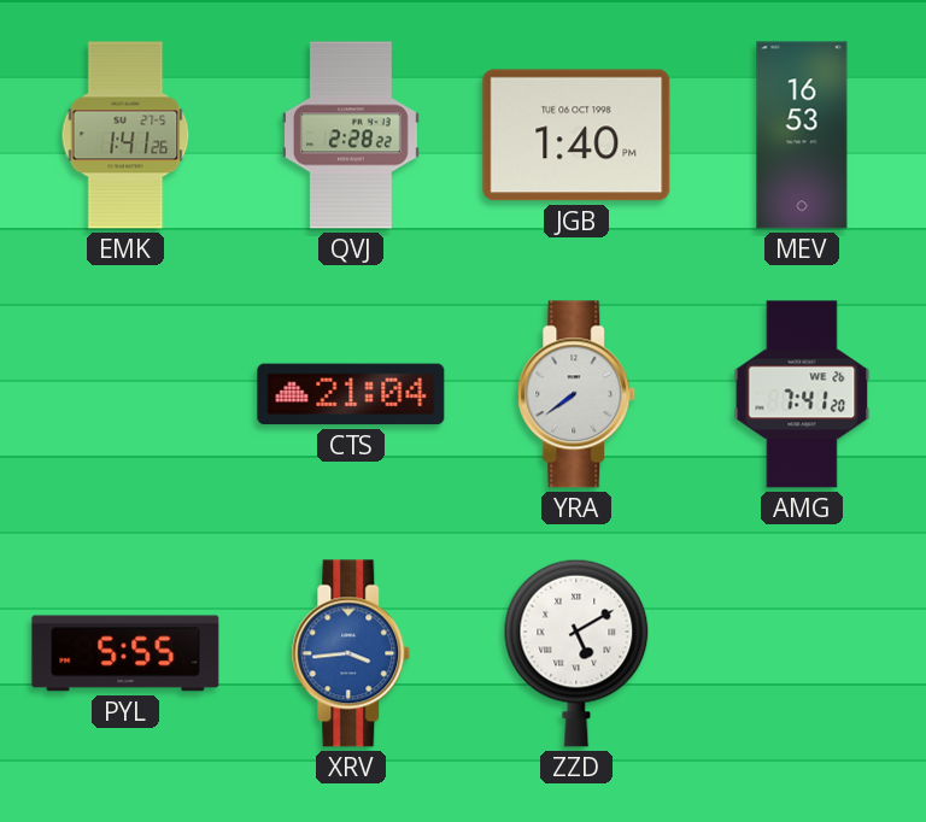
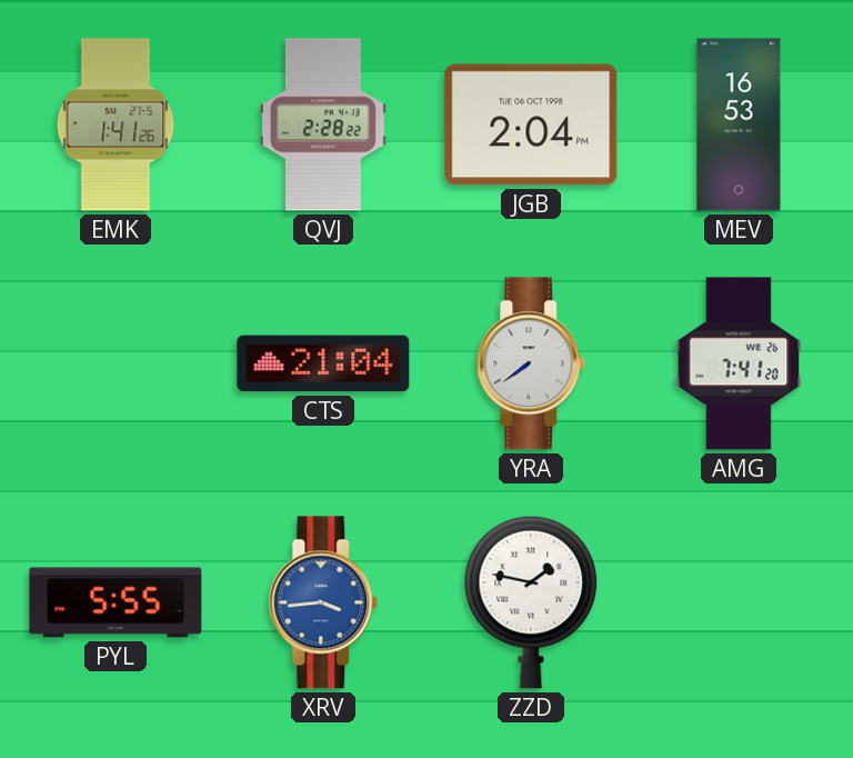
JGB: 1:40 -> 2:04
ZZD: 5:10 -> 1:47
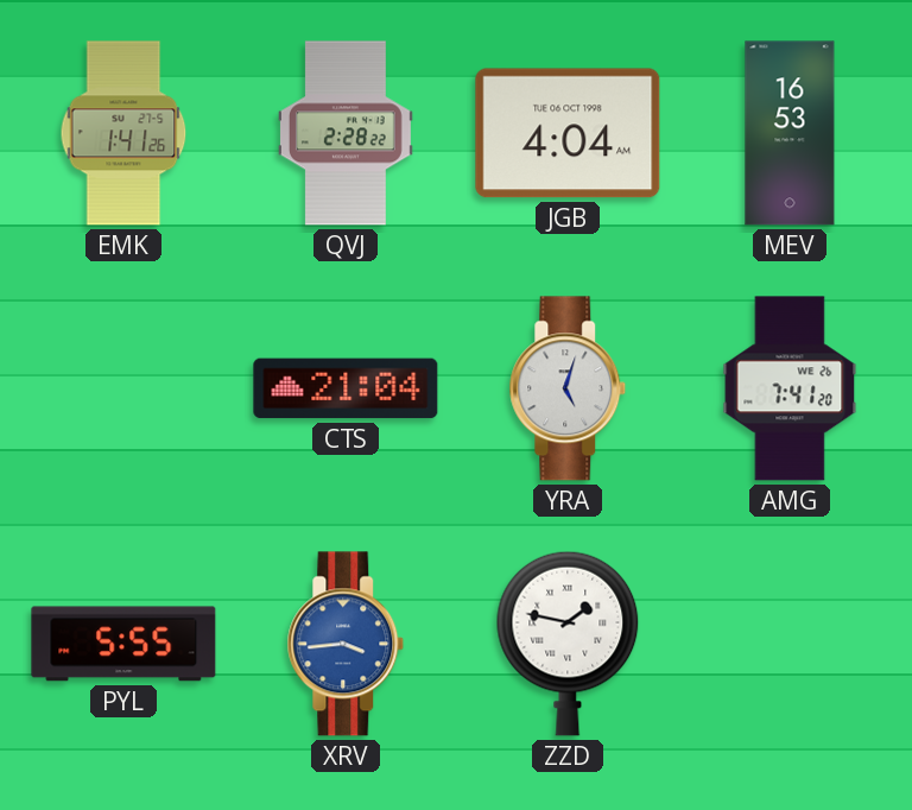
JGB: 2:04 -> 4:04
YRA: 7:39 -> 5:03
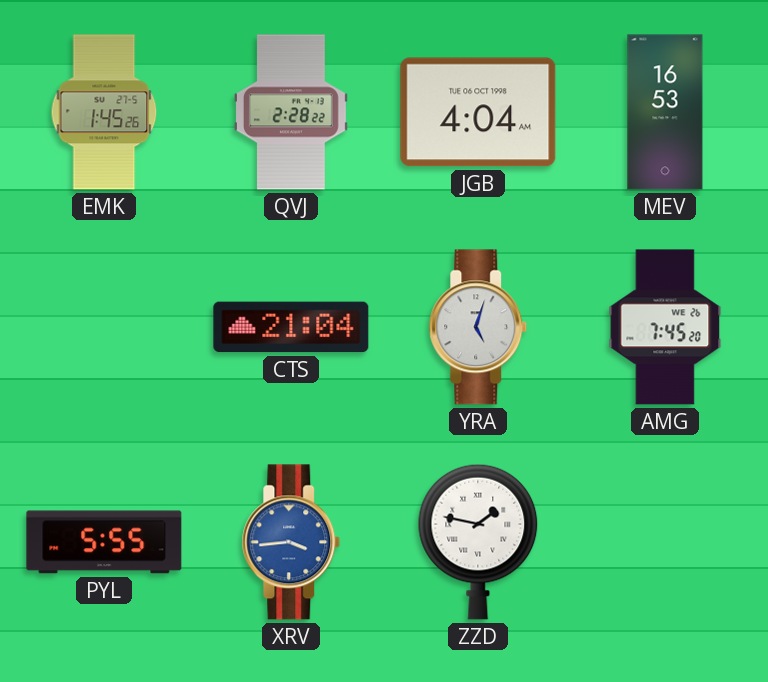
EMK: 1:41 -> 1:45
AMG: 7:41 -> 7:45
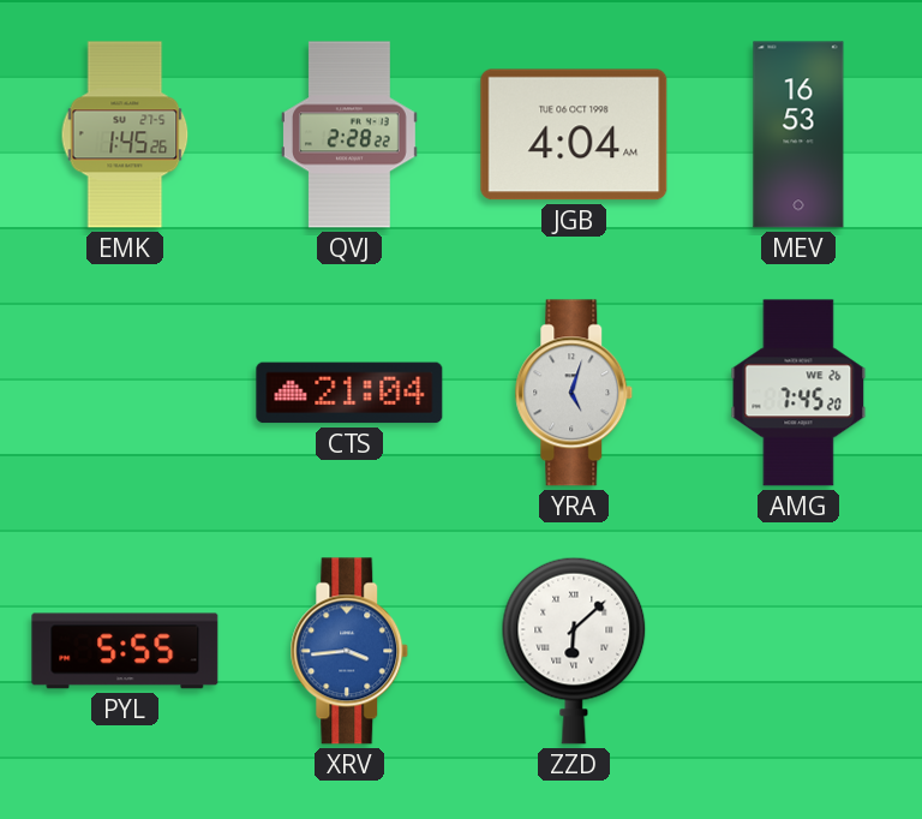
ZZD: 1:47 -> 6:08
